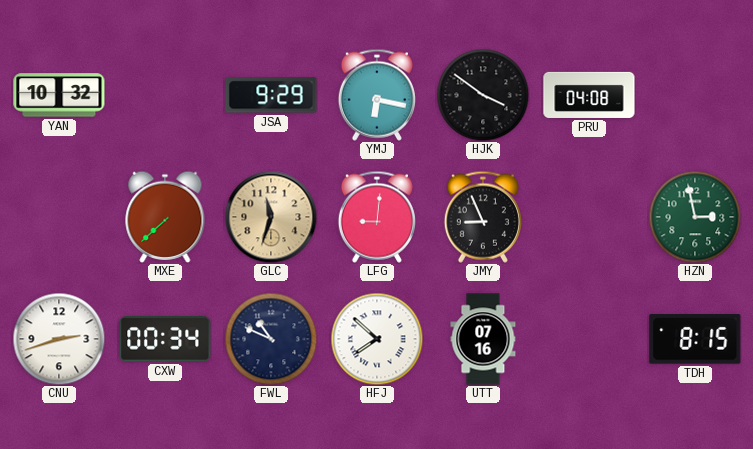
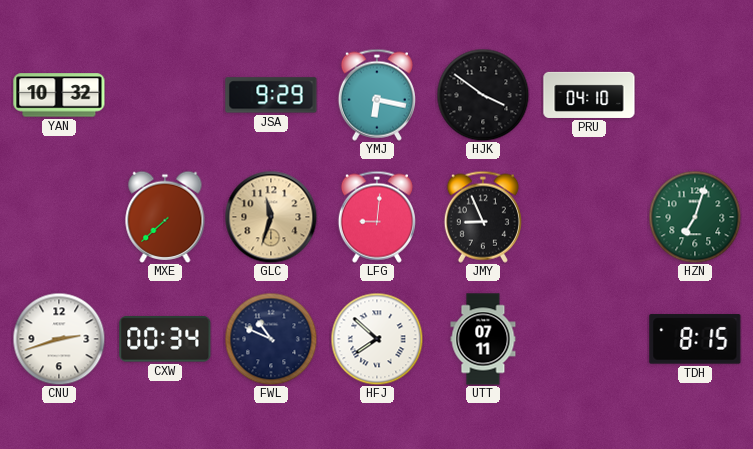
PRU: 04:08 -> 04:10
HZN: 2:58 -> 7:03
UTT: 07:16 -> 07:11
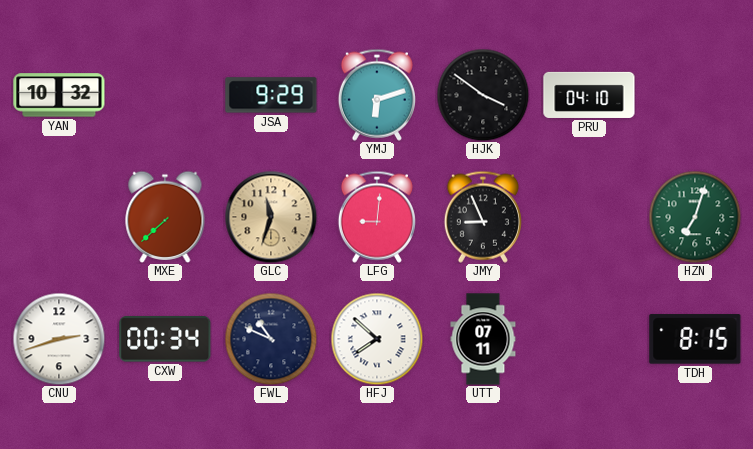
YMJ: 6:17 -> 6:12
